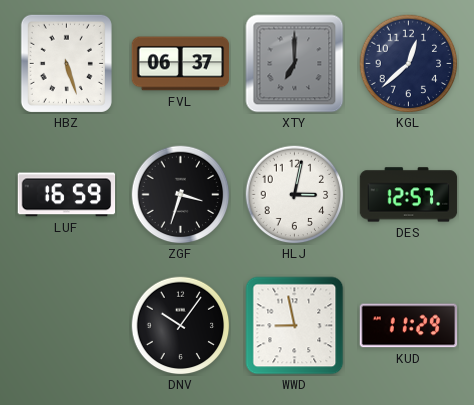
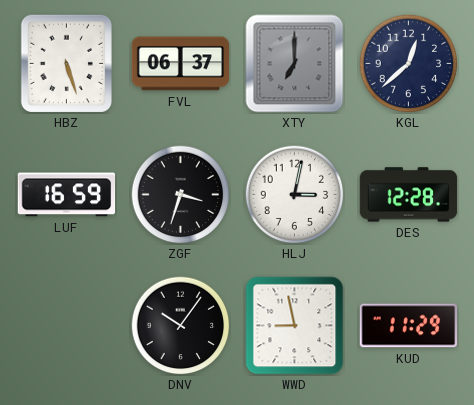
DES: 12:57 -> 12:28
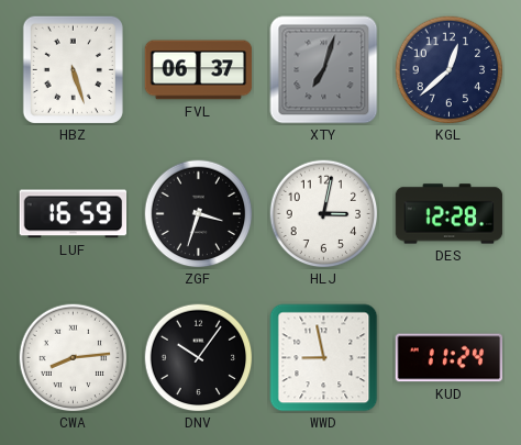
XTY: 7:00 -> 7:03
CWA: none -> 8:14
KUD: 11:29 -> 11:24
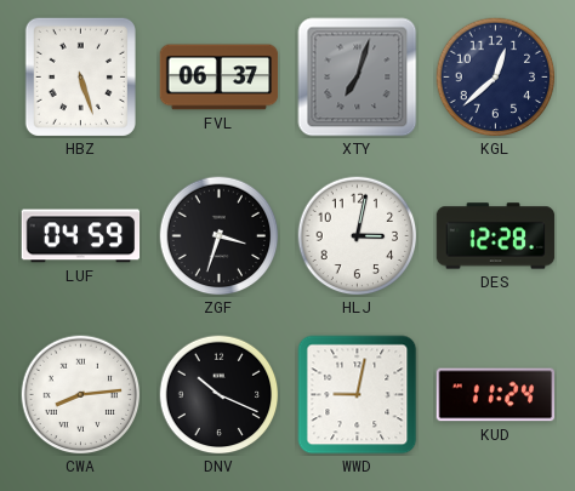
LUF: 16:59 -> 04:59
DNV: 10:06 -> 10:19
WWD: 8:58 -> 9:02
